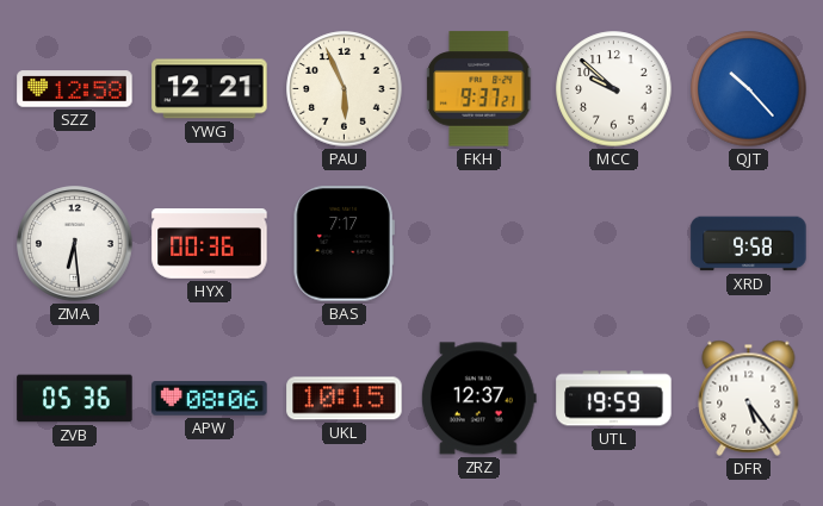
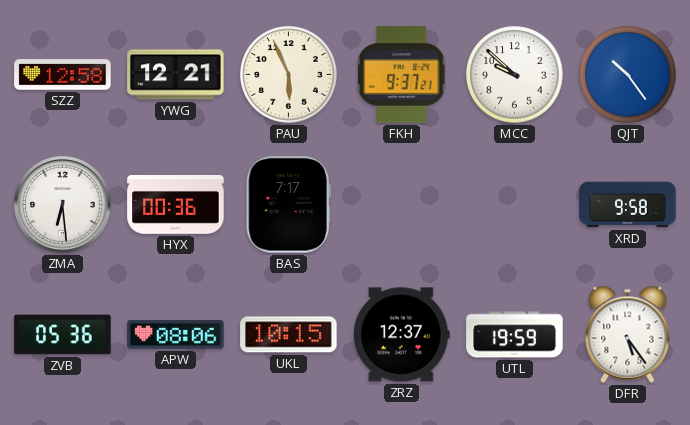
QJT: 10:23 -> 10:24
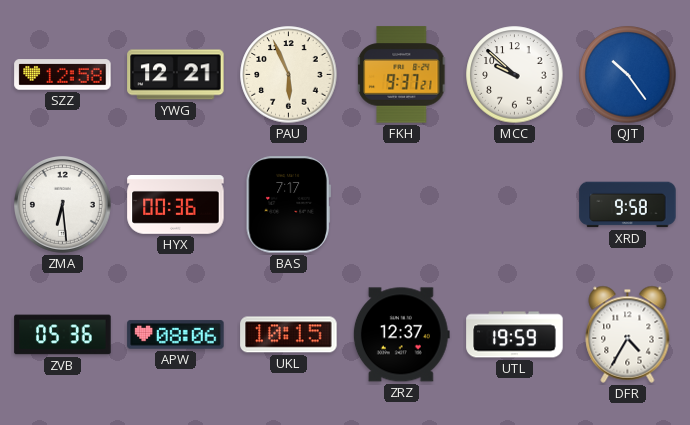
DFR: 5:24 -> 4:35
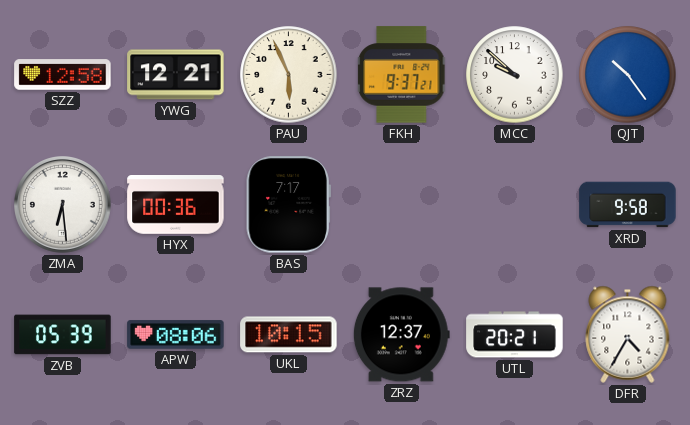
ZVB: 05:36 -> 05:39
UTL: 19:59 -> 20:21
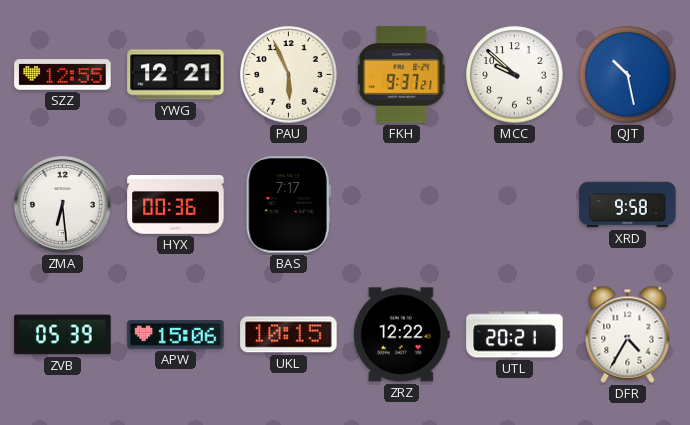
SZZ: 12:58 -> 12:55
QJT: 10:24 -> 10:28
APW: 08:06 -> 15:06
ZRZ: 12:37 -> 12:22
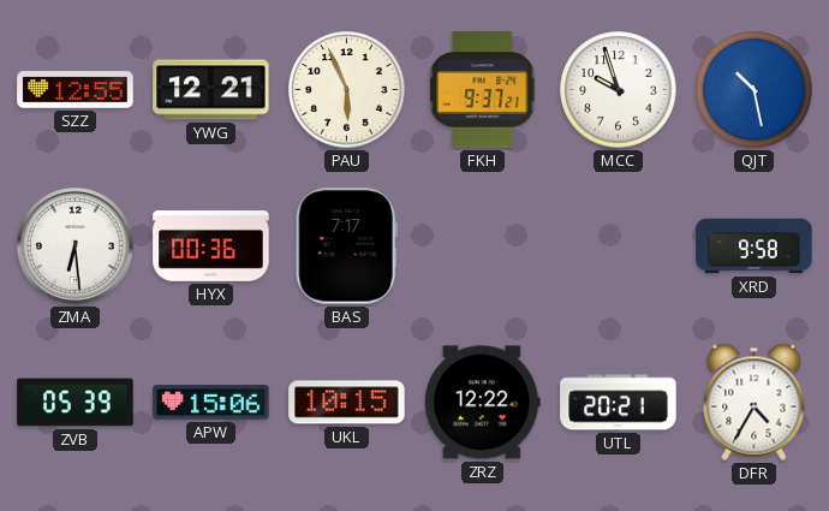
MCC: 9:52 -> 9:57
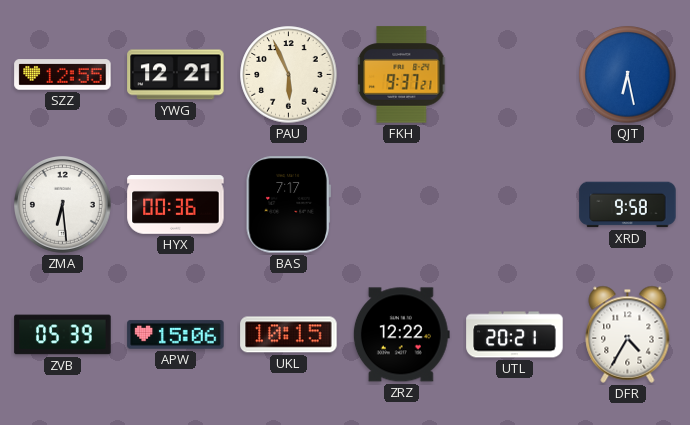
MCC: 9:57 -> none
QJT: 10:28 -> 6:28
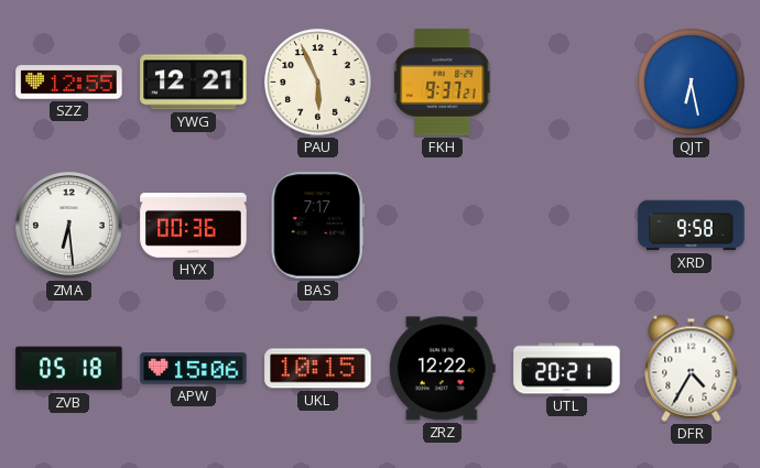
ZVB: 05:39 -> 05:18
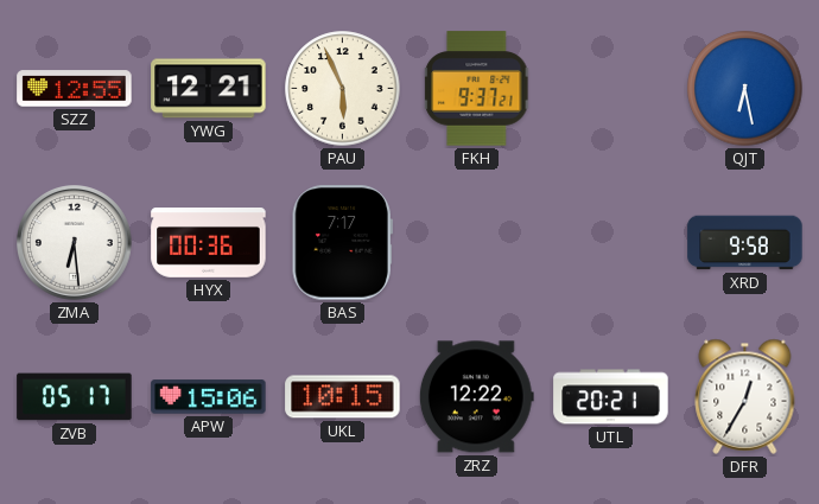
ZVB: 05:18 -> 05:17
DFR: 4:35 -> 12:35
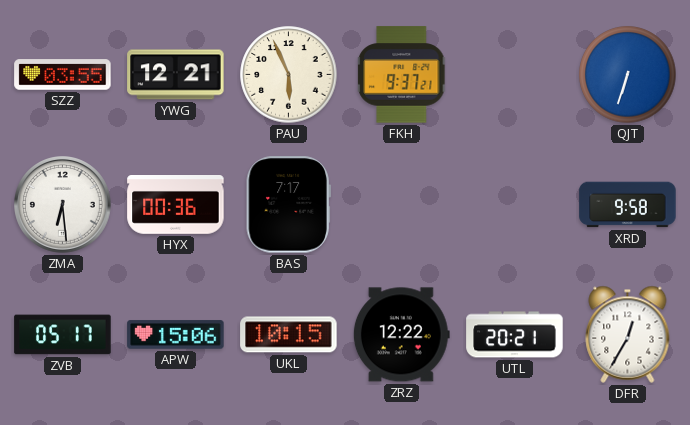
SZZ: 12:55 -> 03:55
QJT: 6:28 -> 6:33
